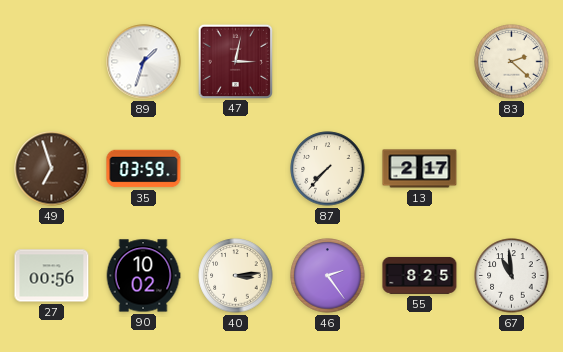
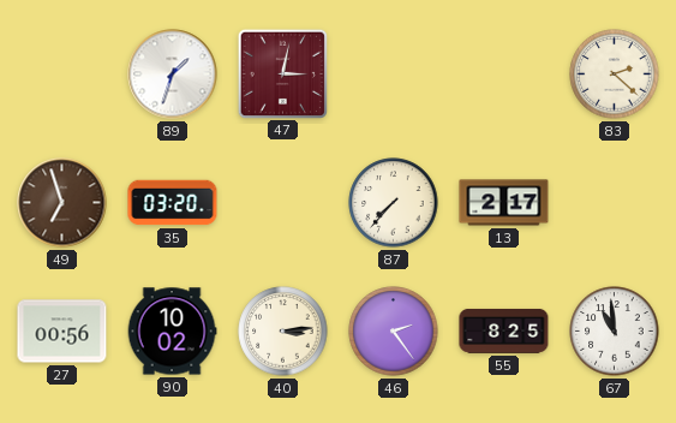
35: 03:59 -> 03:20
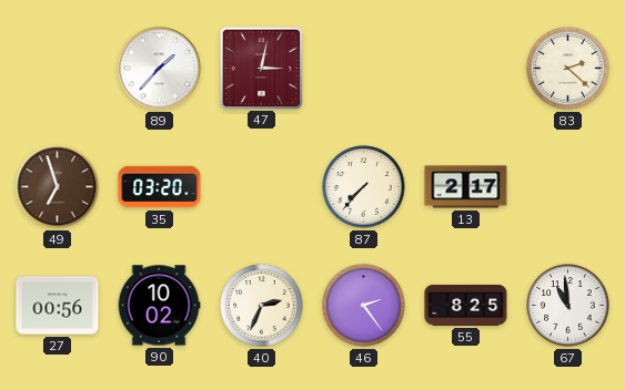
89: 1:33 -> 1:37
40: 3:14 -> 2:34
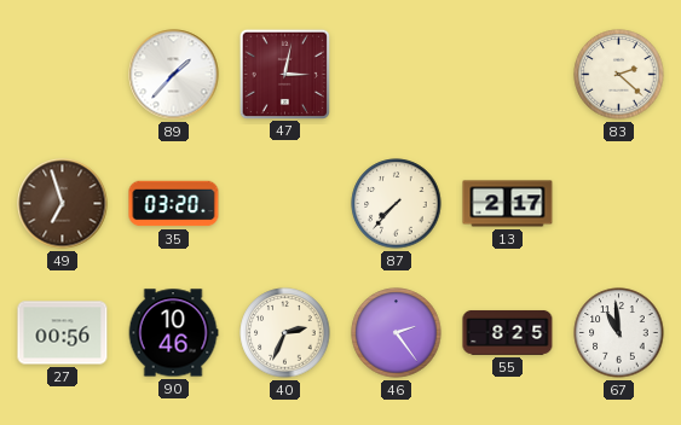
90: 10:02 -> 10:46
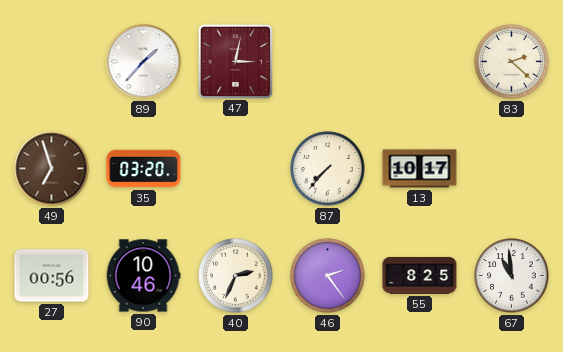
13: 2:17 -> 10:17
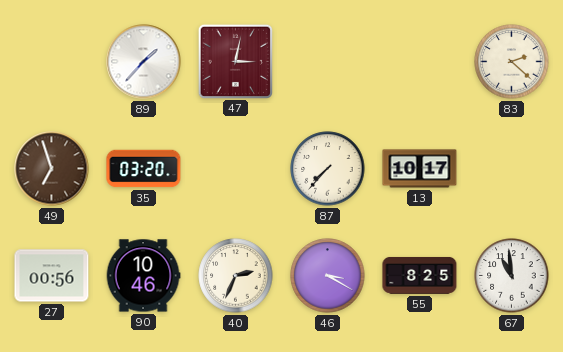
46: 2:24 -> 3:20
